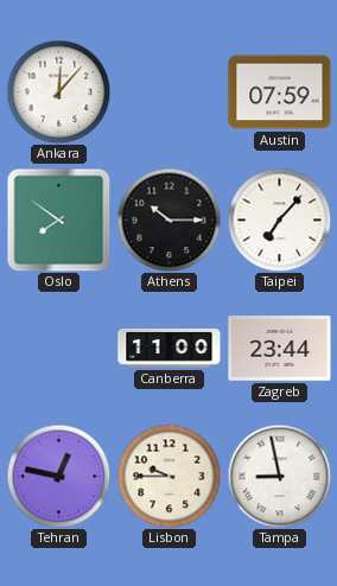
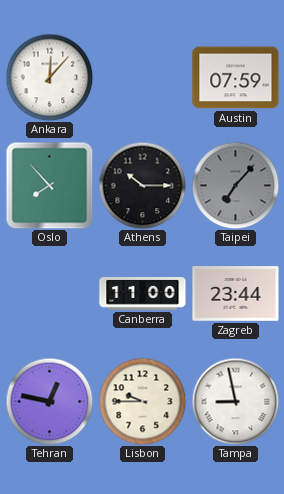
Oslo: 7:51 -> 7:53
Taipei dial: white -> grey
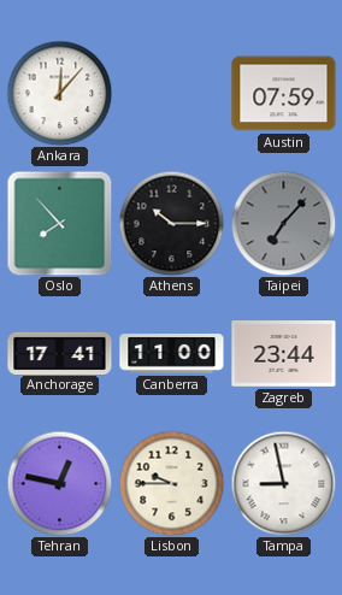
Anchorage: none -> 17:41
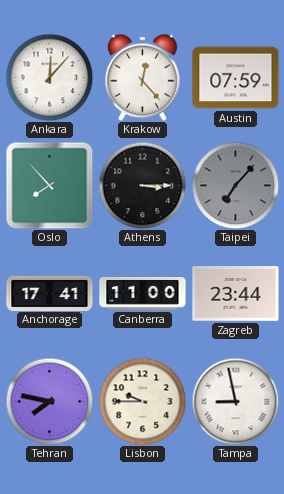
Krakow: none -> 12:23
Athens: 10:15 -> 3:15
Tehran: 12:47 -> 7:47
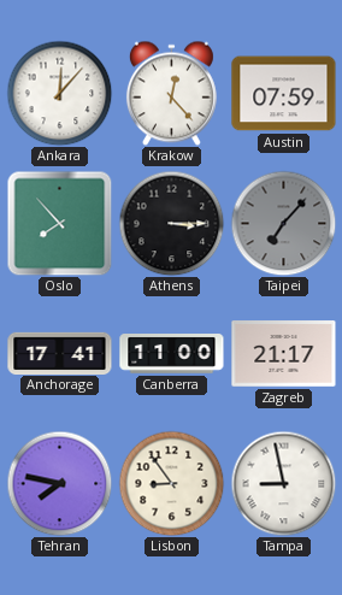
Zagreb: 23:44 -> 21:17
Lisbon: 9:45 -> 8:54
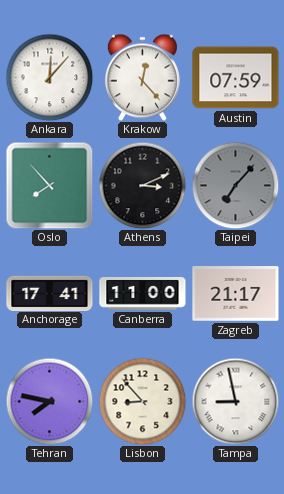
Athens: 3:15 -> 3:11
Lisbon: 8:54 -> 8:53
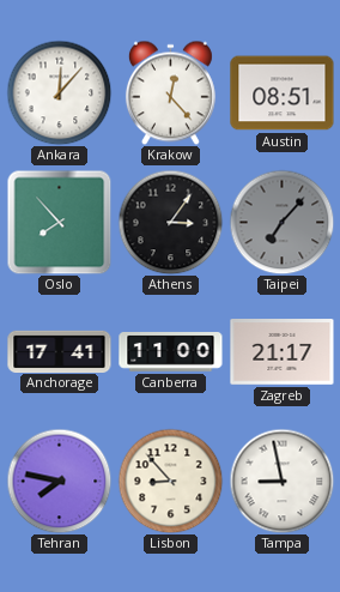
Austin: 07:59 -> 08:51
Athens: 3:11 -> 3:06
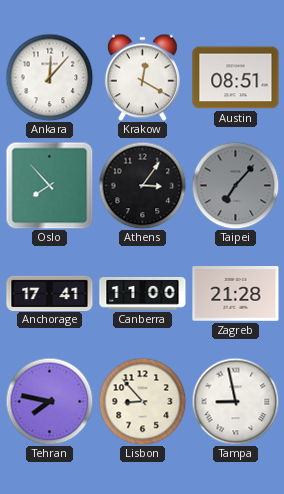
Krakow: 12:23 -> 12:20
Zagreb: 21:17 -> 21:28
